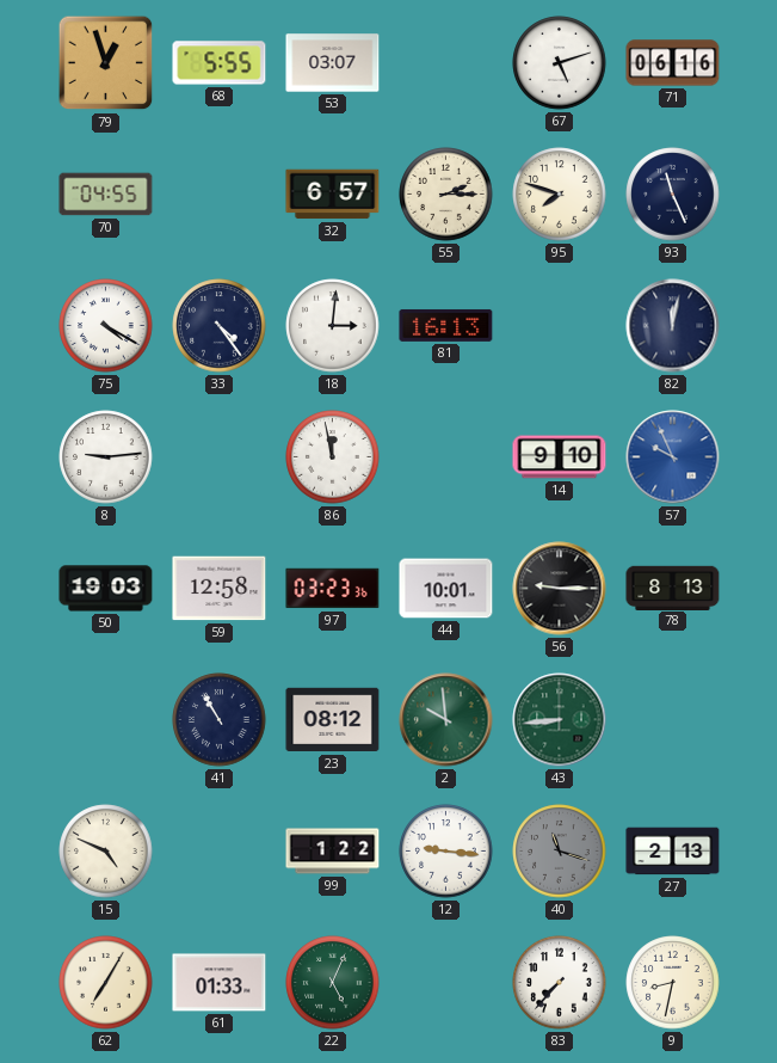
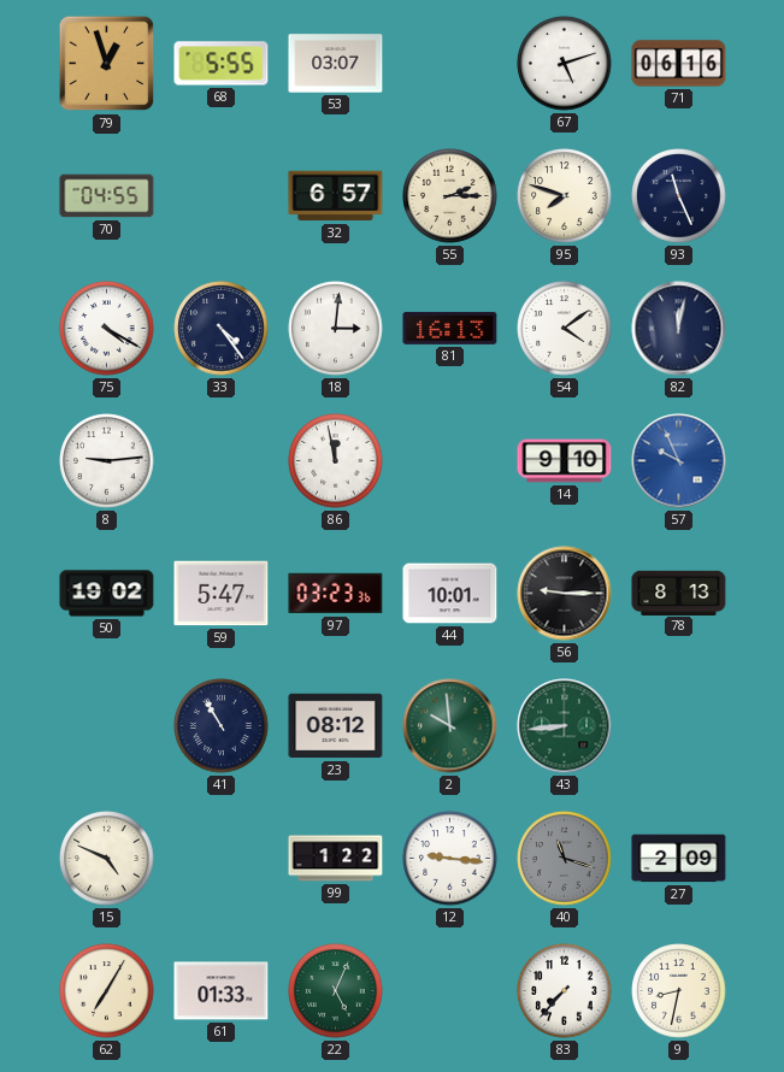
54: none -> 4:09
50: 19:03 -> 19:02
59: 12:58 -> 5:47
27: 2:13 -> 2:09
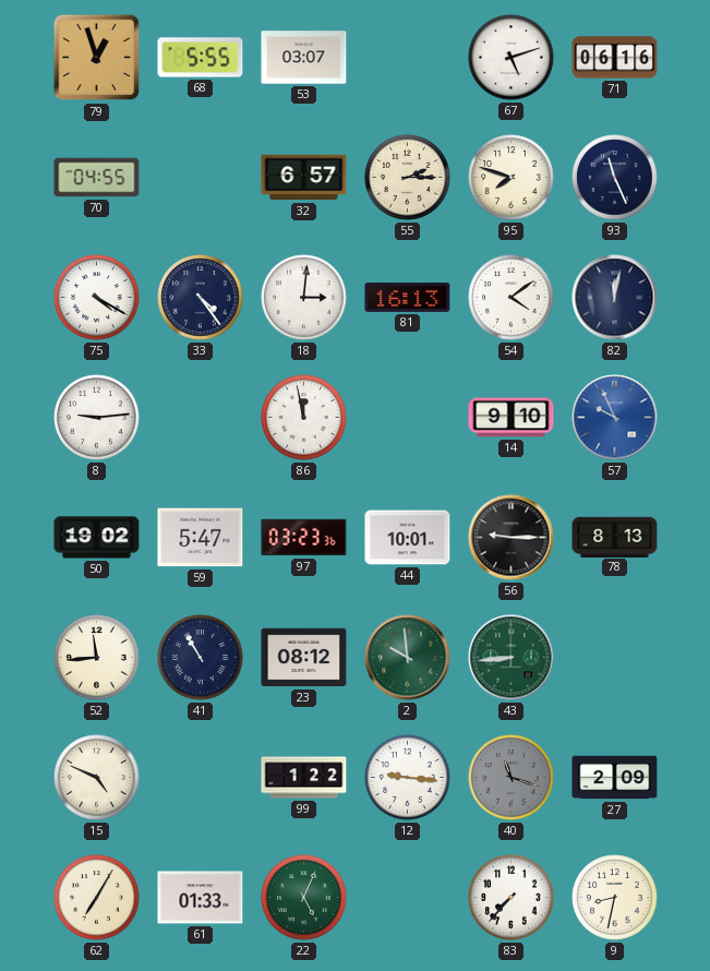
52: none -> 11:44
